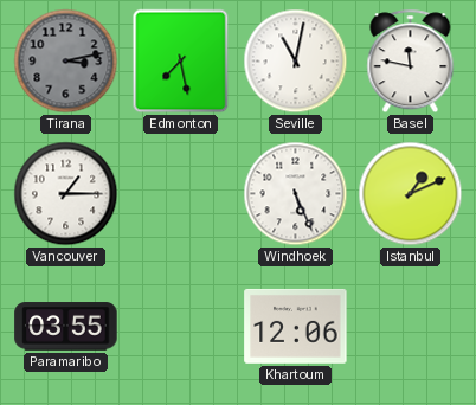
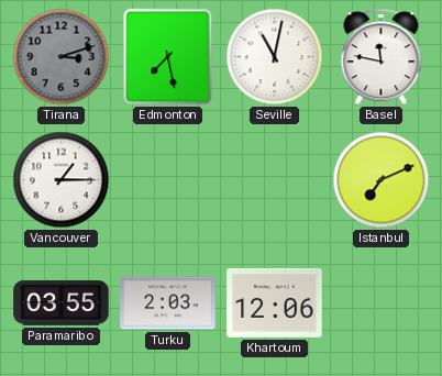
Tirana: 3:13 -> 3:12
Windhoek: 5:26 -> none
Istanbul: 1:11 -> 7:11
Turku: none -> 2:03
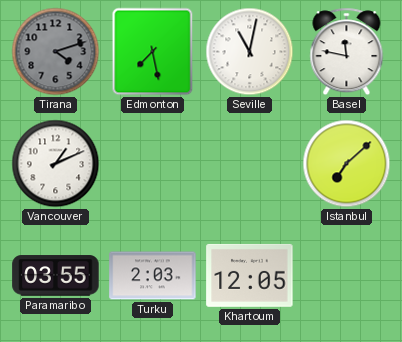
Tirana: 3:12 -> 4:12
Vancouver: 1:15 -> 1:11
Istanbul: 7:11 -> 7:08
Khartoum: 12:06 -> 12:05
